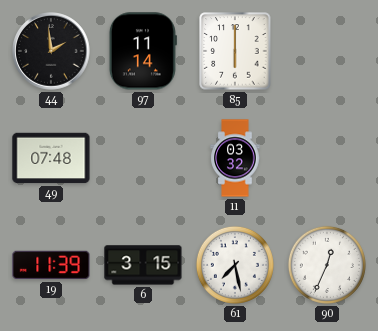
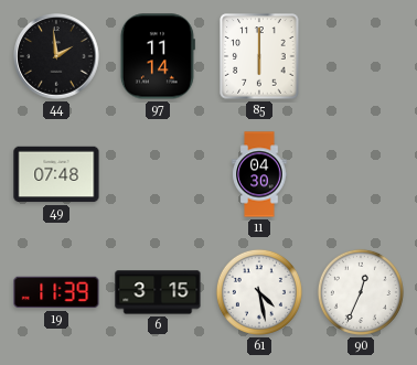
11: 03:32 -> 04:30
61: 7:28 -> 4:28
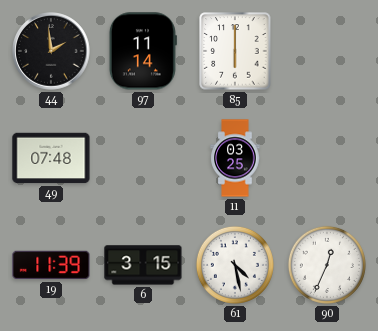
11: 04:30 -> 03:25
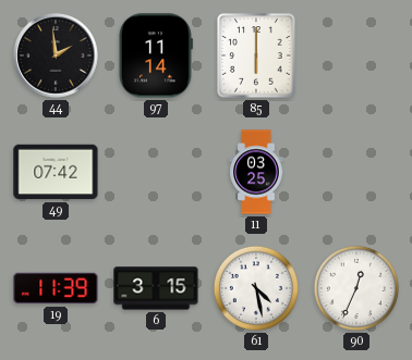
49: 07:48 -> 07:42
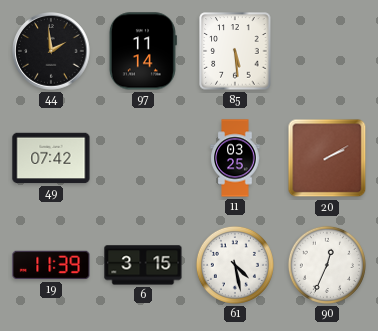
85: 6:00 -> 5:29
20: none -> 2:10
